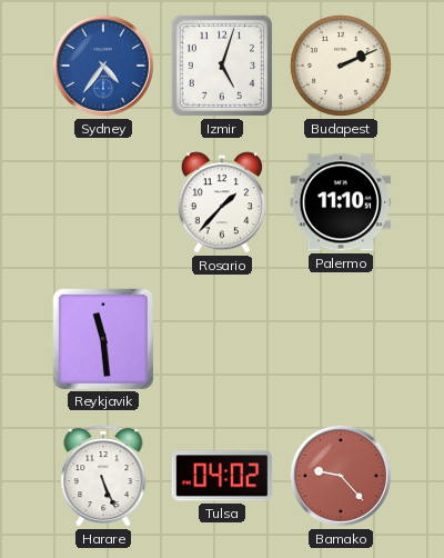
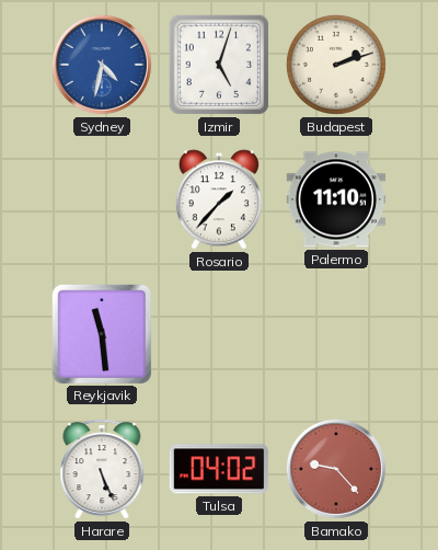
Sydney: 4:36 -> 4:32
Budapest: 2:11 -> 2:12
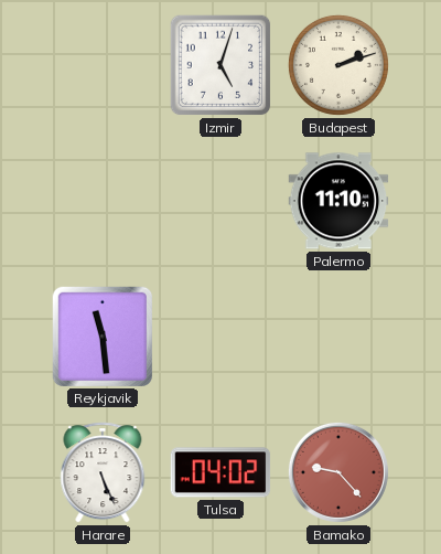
Sydney: 4:32 -> none
Rosario: 1:37 -> none
